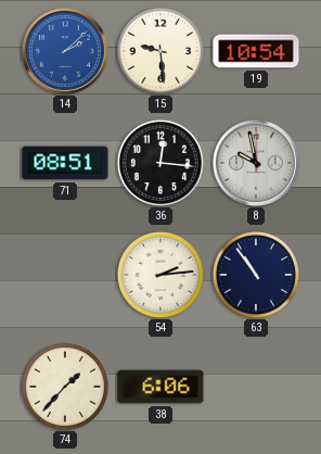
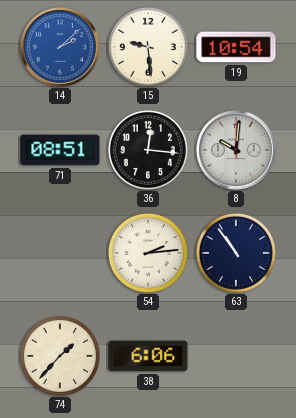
8: 9:58 -> 10:01
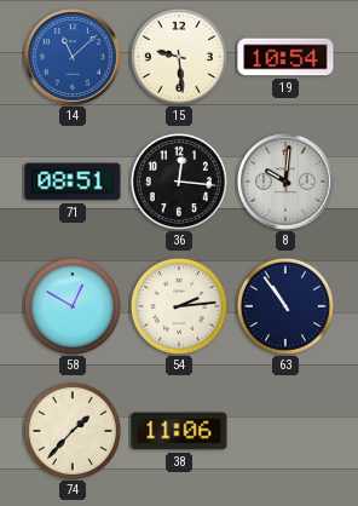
14: 2:08 -> 11:08
58: none -> 12:50
38: 6:06 -> 11:06
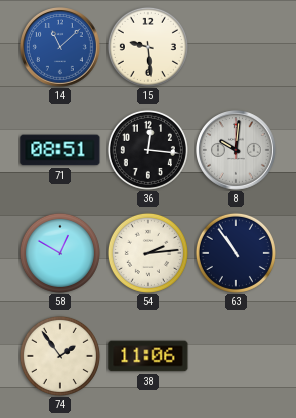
19: 10:54 -> none
74: 1:37 -> 1:54
